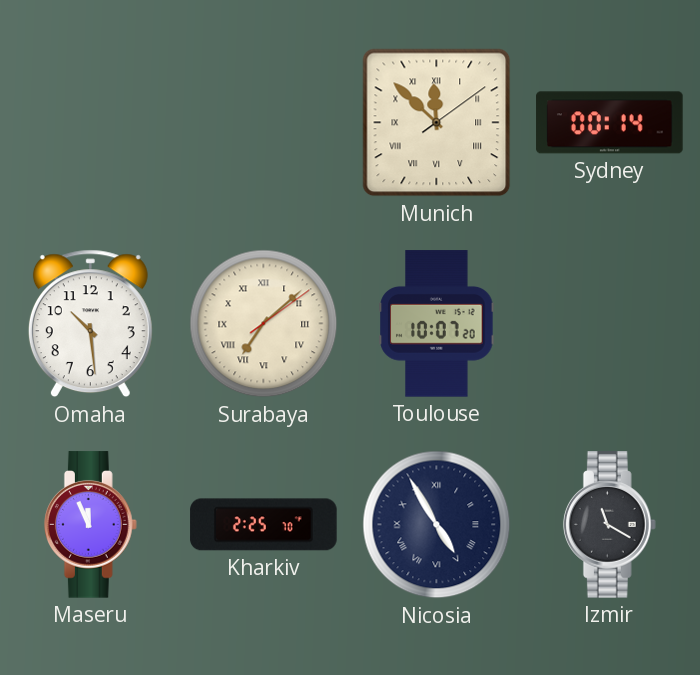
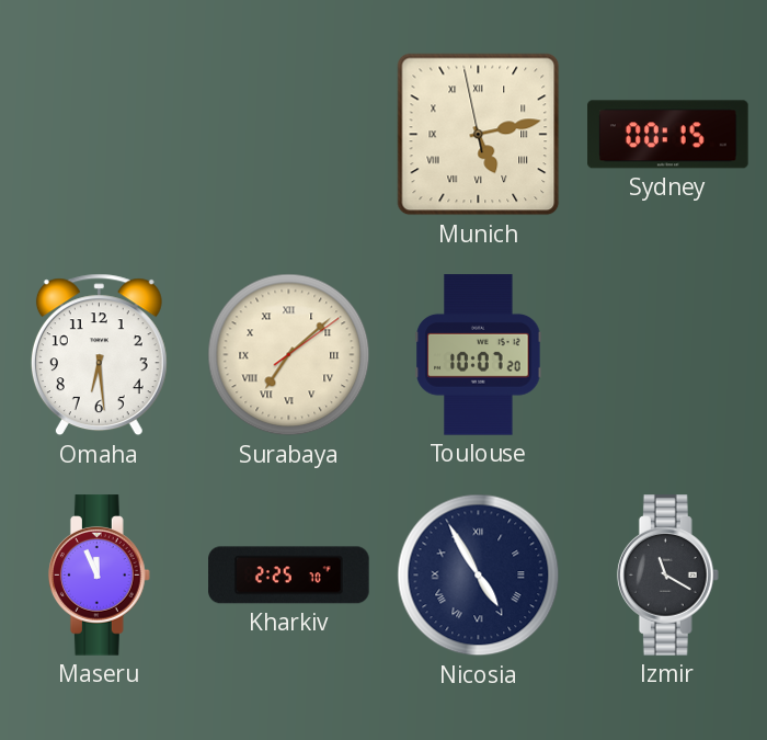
Munich: 11:52 -> 5:12
Sydney: 00:14 -> 00:15
Omaha: 10:29 -> 6:29
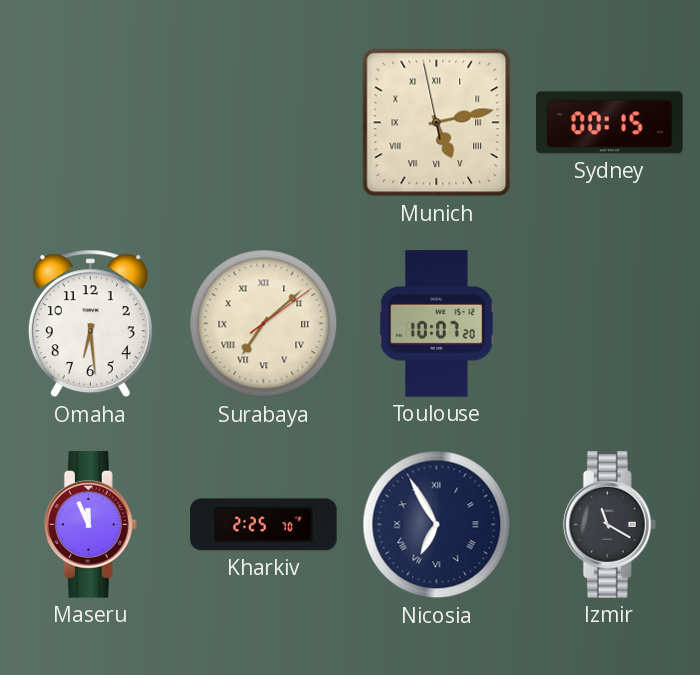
Nicosia: 4:55 -> 6:55
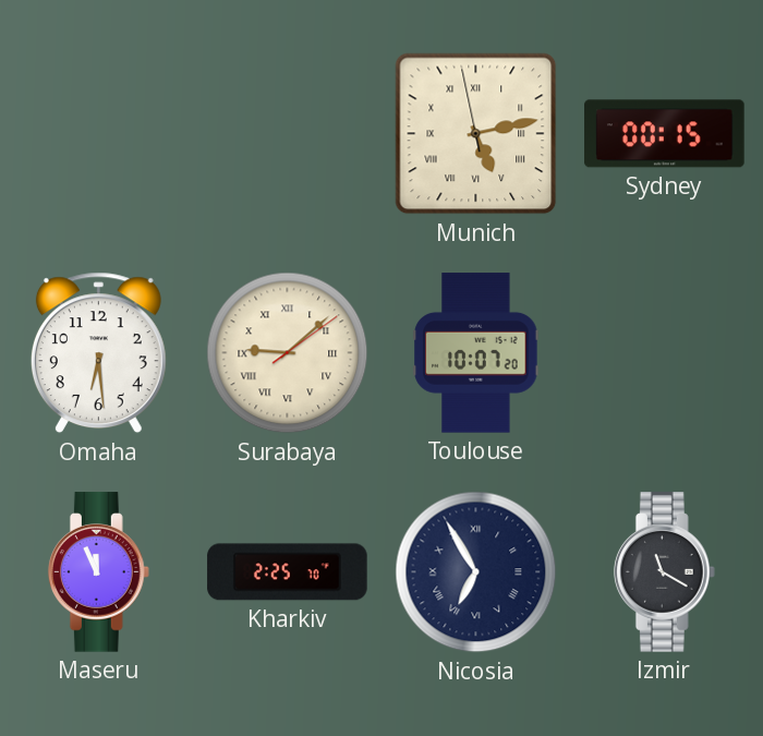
Surabaya: 7:08 -> 9:08
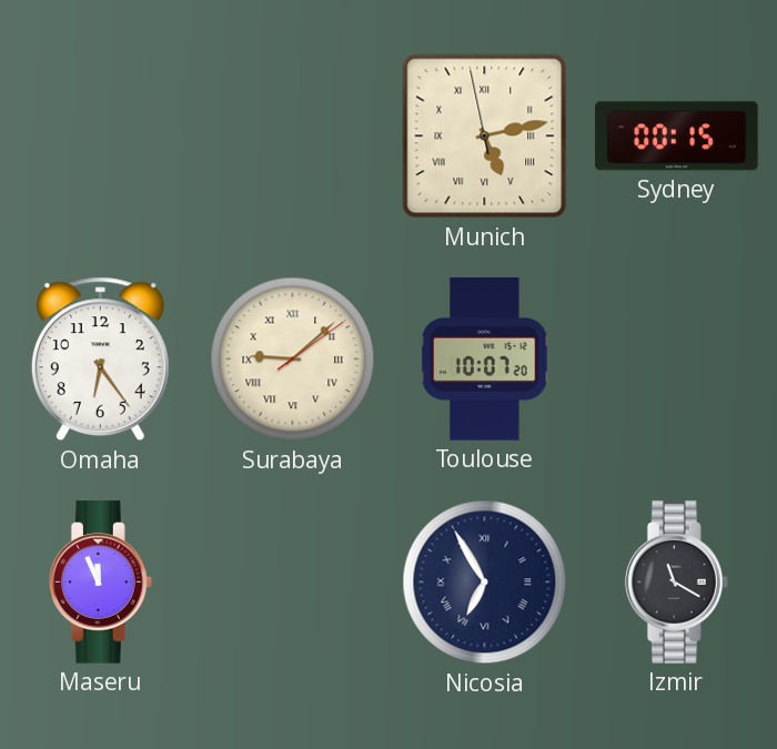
Omaha: 6:29 -> 6:24
Kharkiv: 2:25 -> none
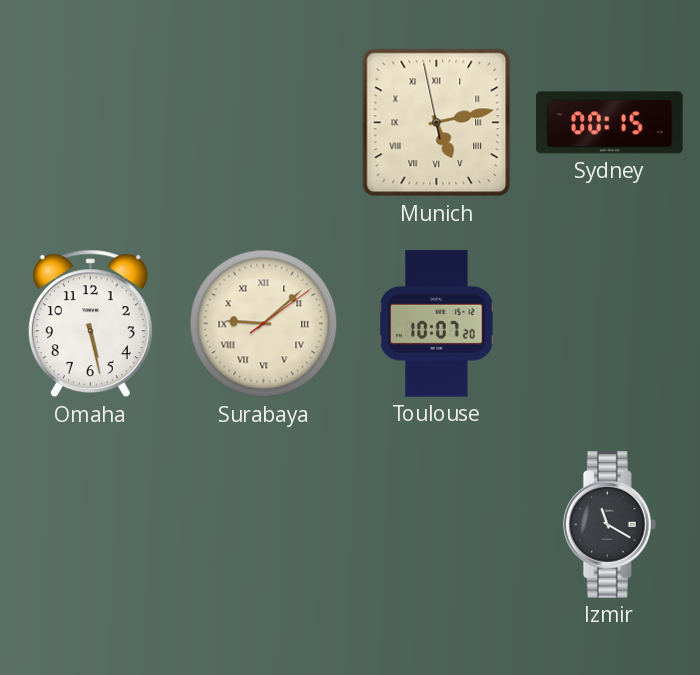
Omaha: 6:24 -> 5:28
Maseru: 11:56 -> none
Nicosia: 6:55 -> none
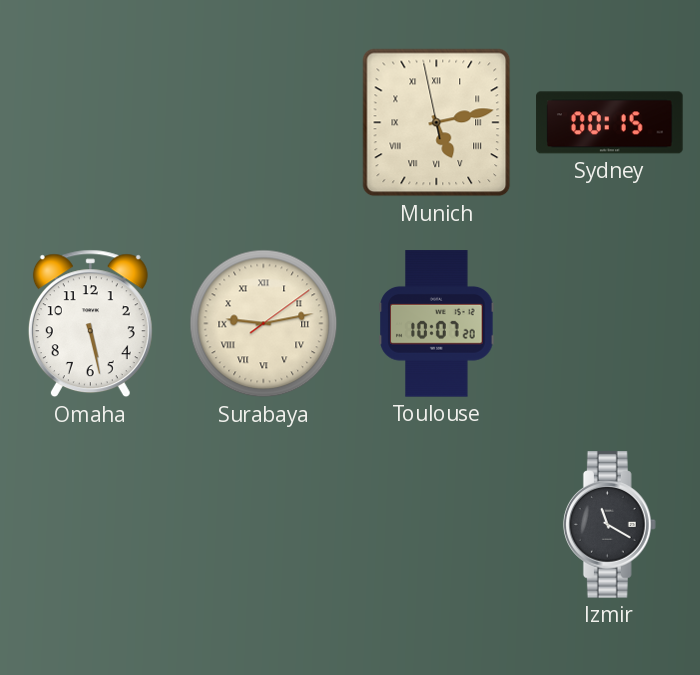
Surabaya: 9:08 -> 9:13
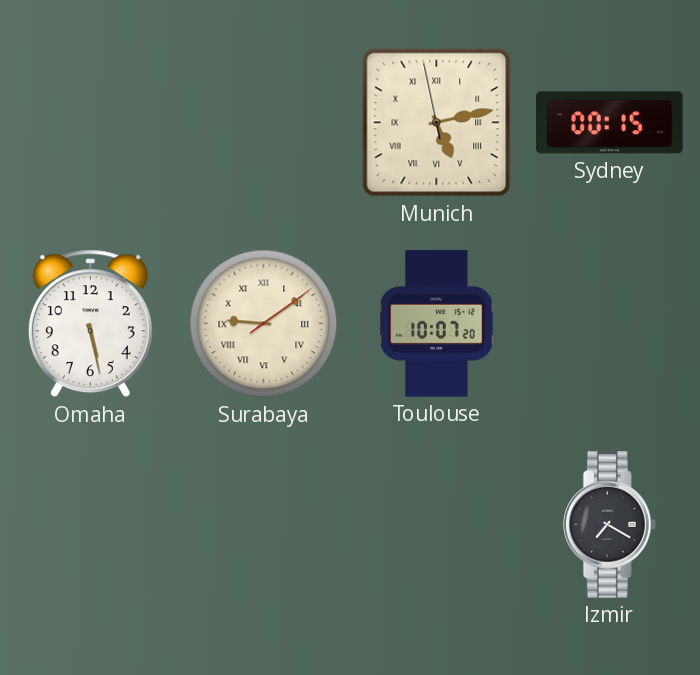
Surabaya: 9:13 -> 9:09
Izmir: 11:20 -> 7:20
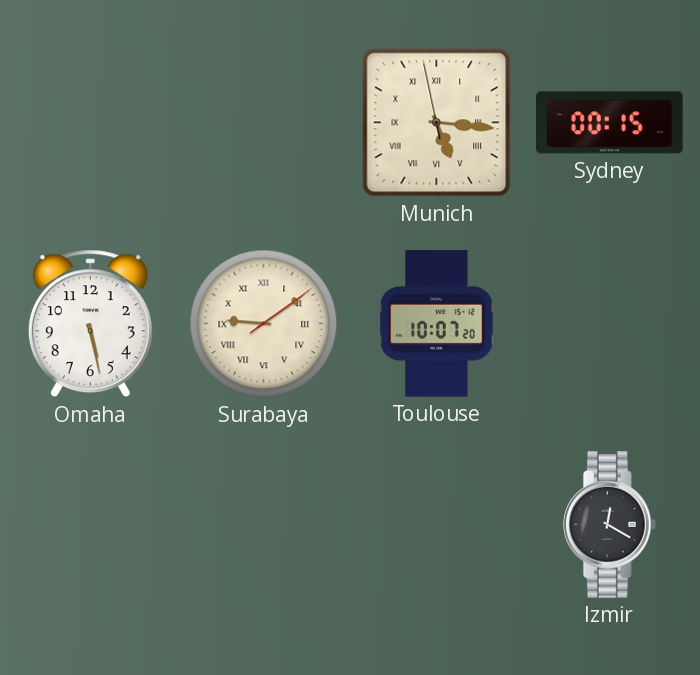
Munich: 5:12 -> 5:15
Izmir: 7:20 -> 12:20
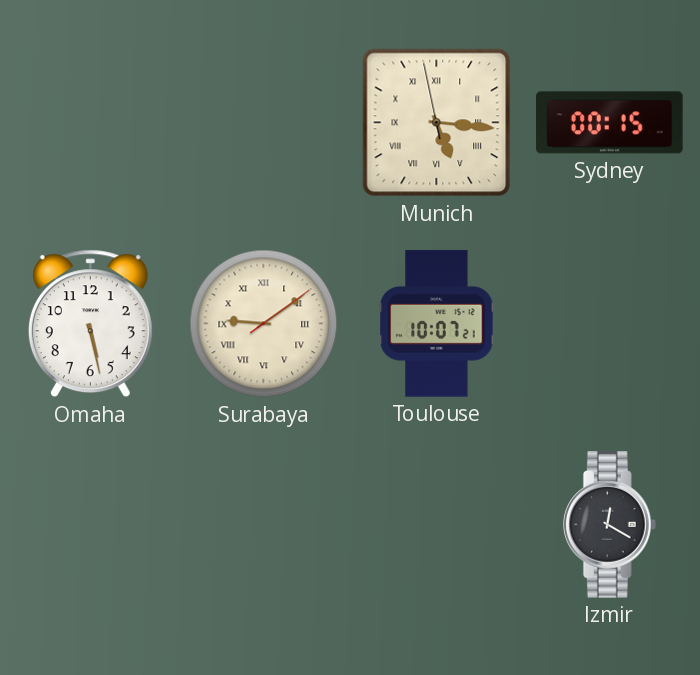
Toulouse: 10:07:20 -> 10:07:21
